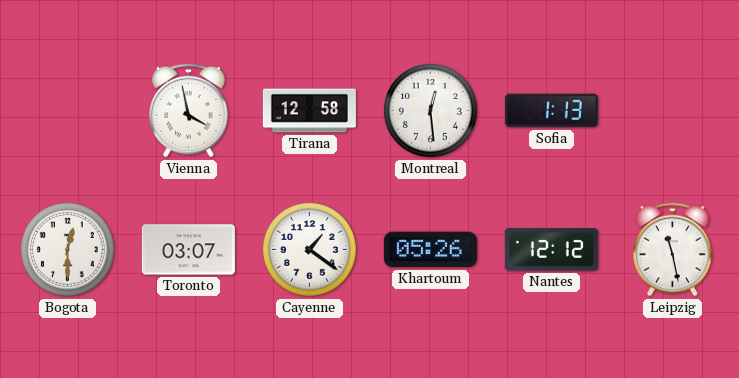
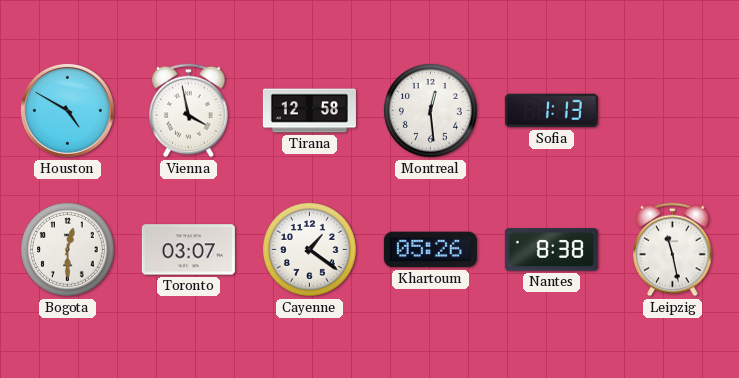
Houston: none -> 4:50
Nantes: 12:12 -> 8:38
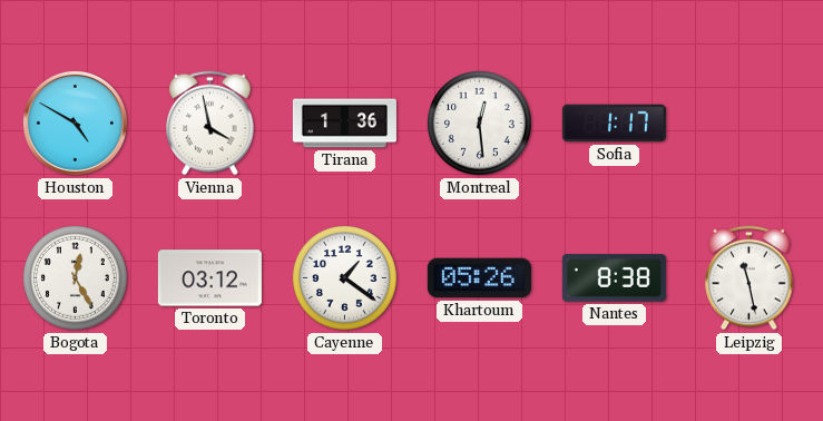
Tirana: 12:58 -> 1:36
Sofia: 1:13 -> 1:17
Bogota: 12:30 -> 12:25
Toronto: 03:07 -> 03:12
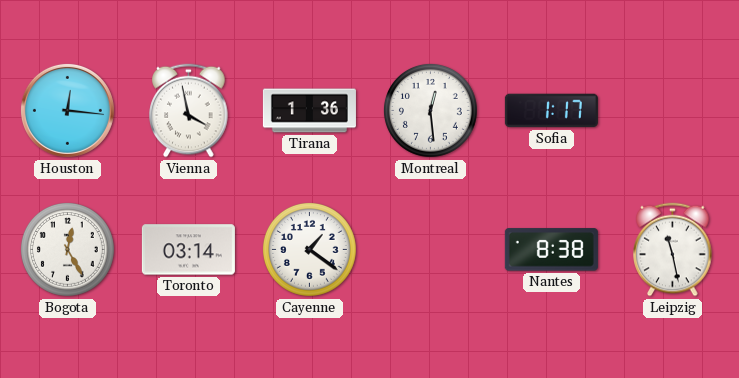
Houston: 4:50 -> 12:16
Toronto: 03:12 -> 03:14
Khartoum: 05:26 -> none
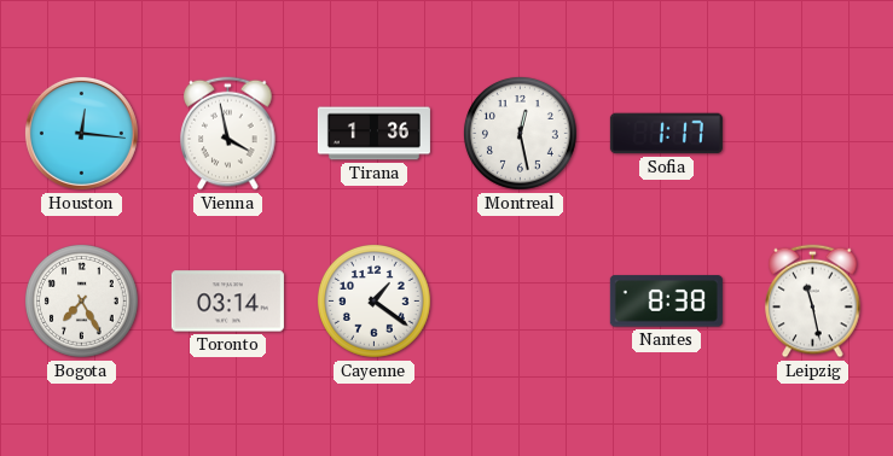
Montreal: 12:29 -> 12:28
Bogota: 12:25 -> 7:25
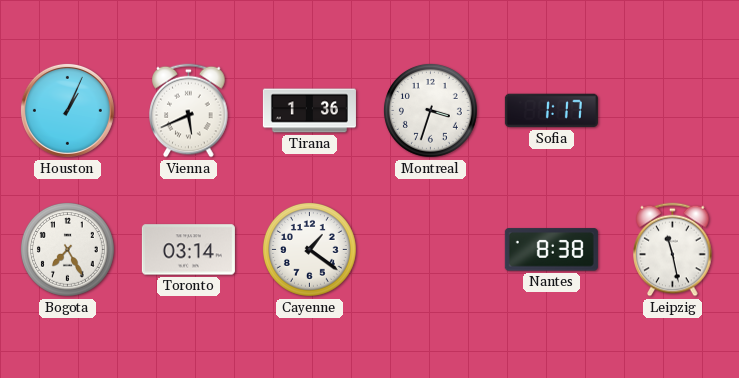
Houston: 12:16 -> 1:04
Vienna: 3:58 -> 5:41
Montreal: 12:28 -> 3:33
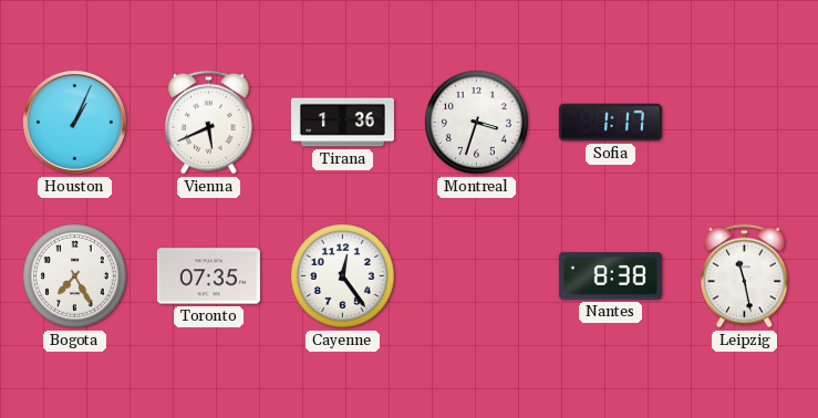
Toronto: 03:14 -> 07:35
Cayenne: 1:21 -> 12:24
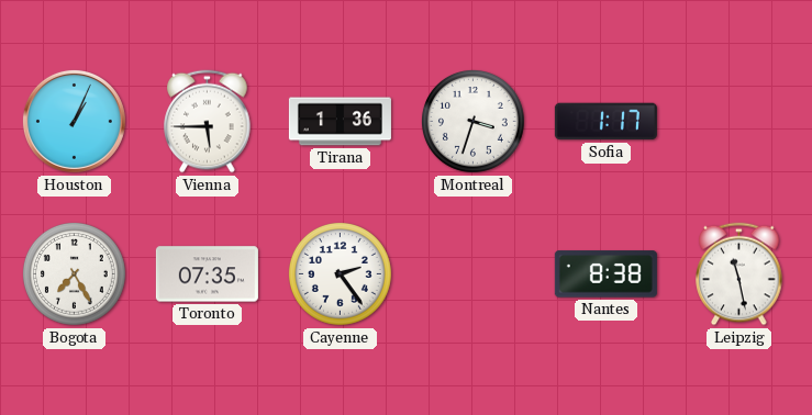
Vienna: 5:41 -> 5:45
Cayenne: 12:24 -> 2:24
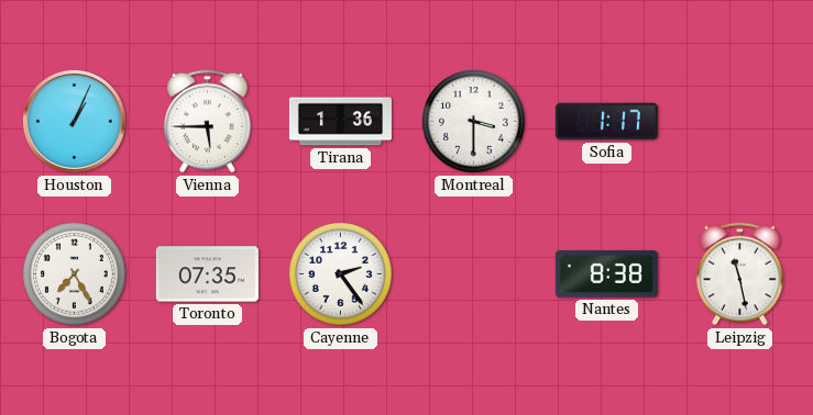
Montreal: 3:33 -> 3:30
